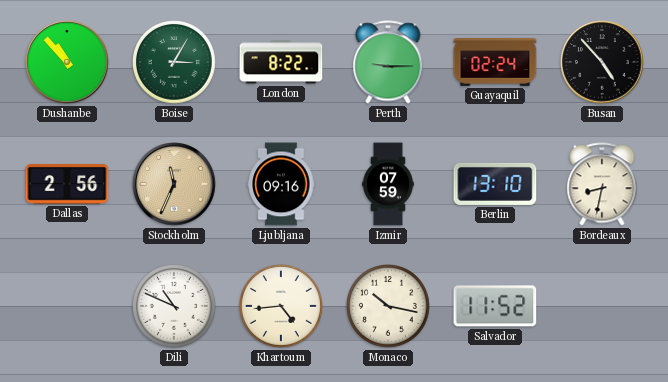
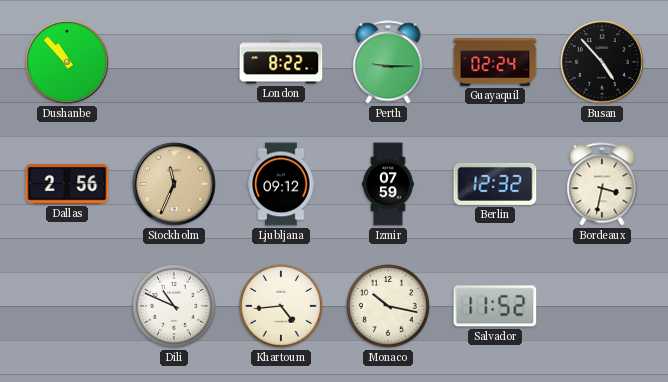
Boise: 3:05 -> none
Ljubljana: 09:16 -> 09:12
Berlin: 13:10 -> 12:32
Bordeaux: 8:32 -> 3:32
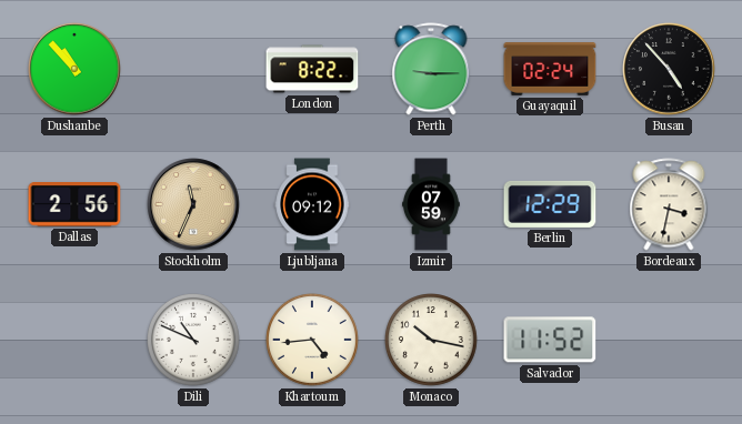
Berlin: 12:32 -> 12:29
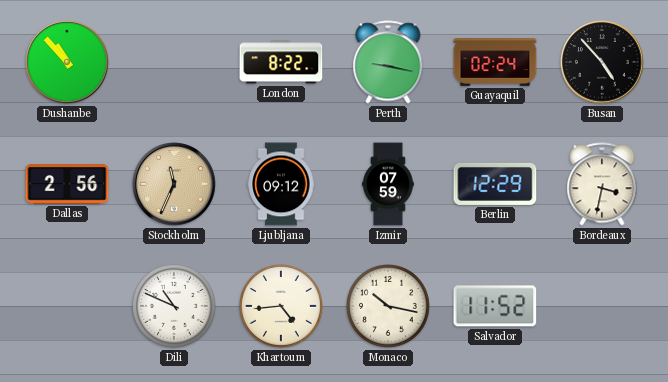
Perth: 9:15 -> 9:17
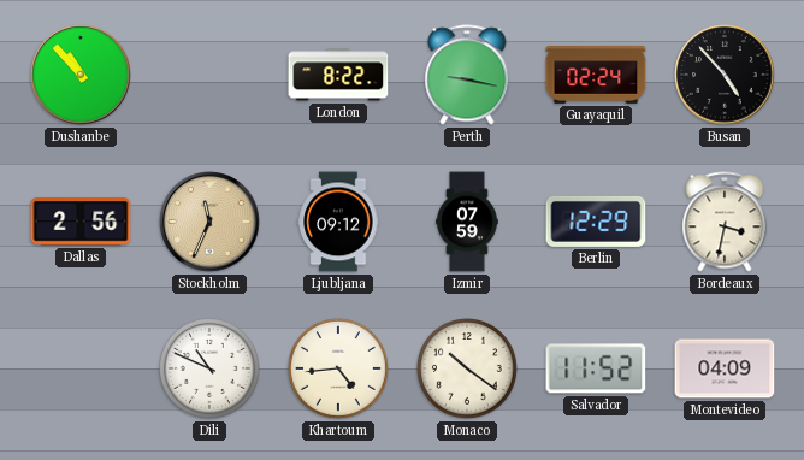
Monaco: 10:17 -> 10:21
Montevideo: none -> 04:09
